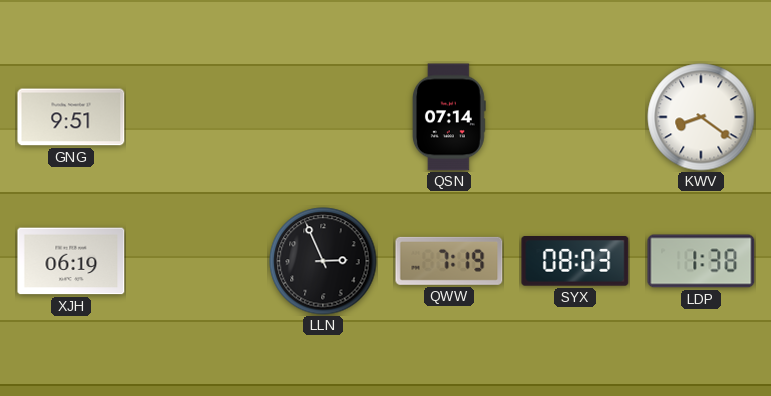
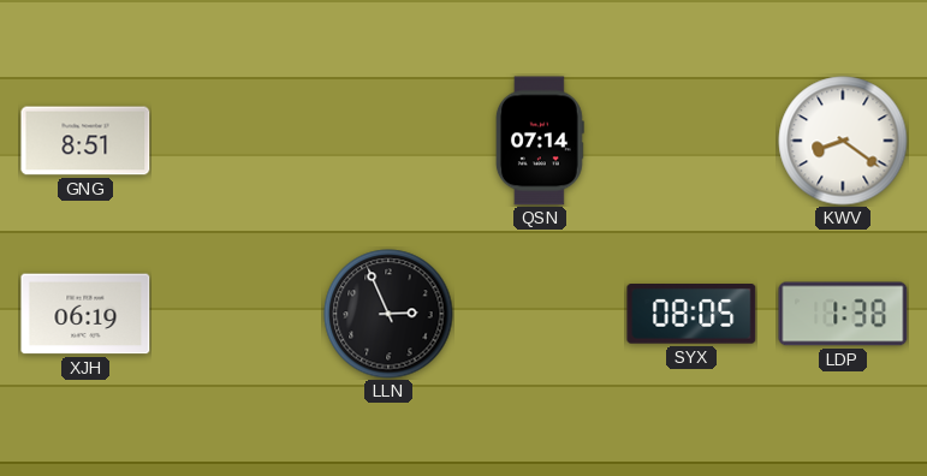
GNG: 9:51 -> 8:51
QWW: 7:19 -> none
SYX: 08:03 -> 08:05
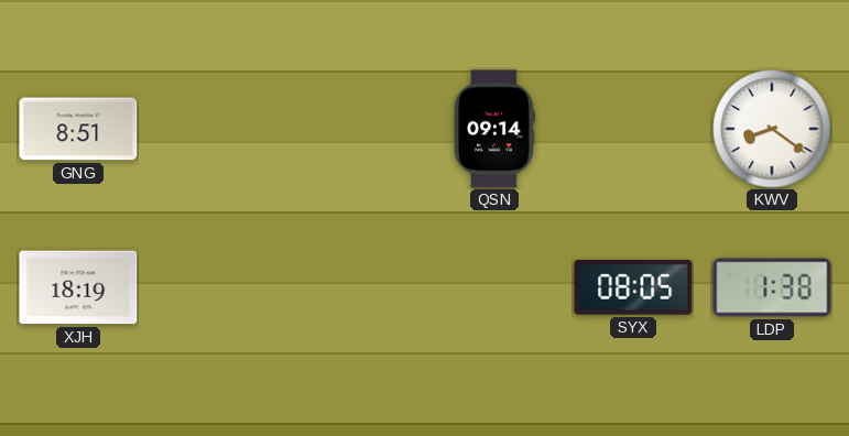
QSN: 07:14 -> 09:14
XJH: 06:19 -> 18:19
LLN: 2:56 -> none
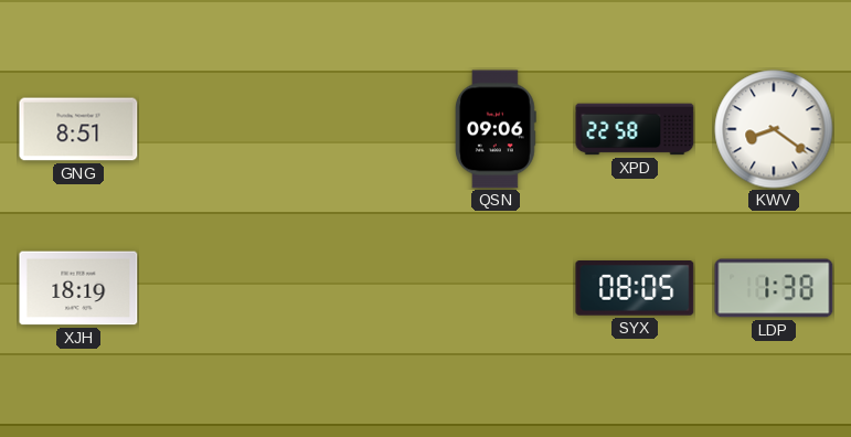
QSN: 09:14 -> 09:06
XPD: none -> 22:58
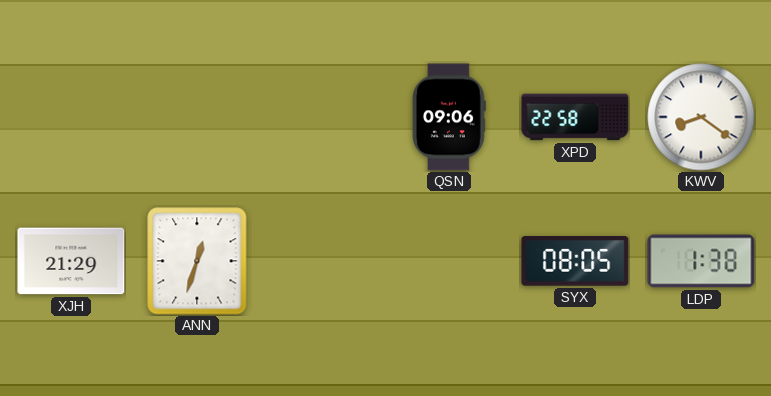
GNG: 8:51 -> none
XJH: 18:19 -> 21:29
ANN: none -> 12:33
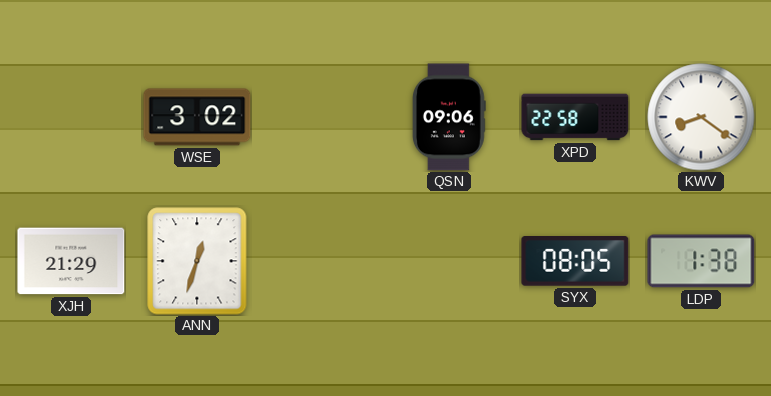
WSE: none -> 3:02
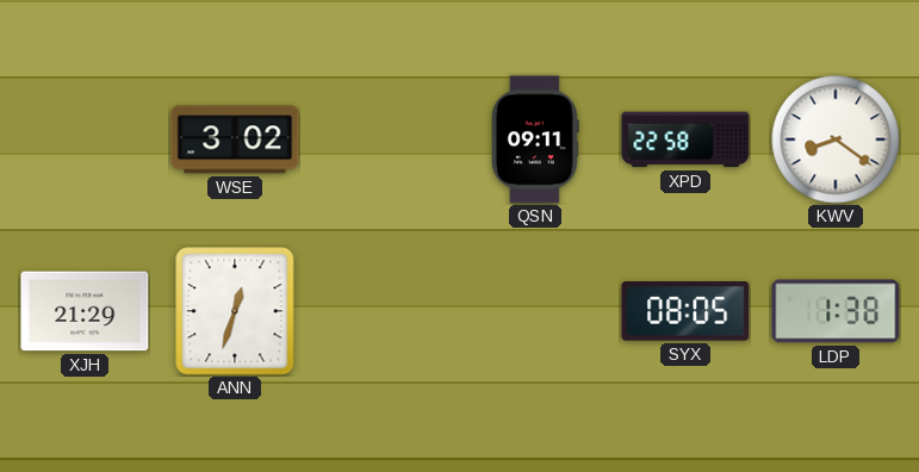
QSN: 09:06 -> 09:11
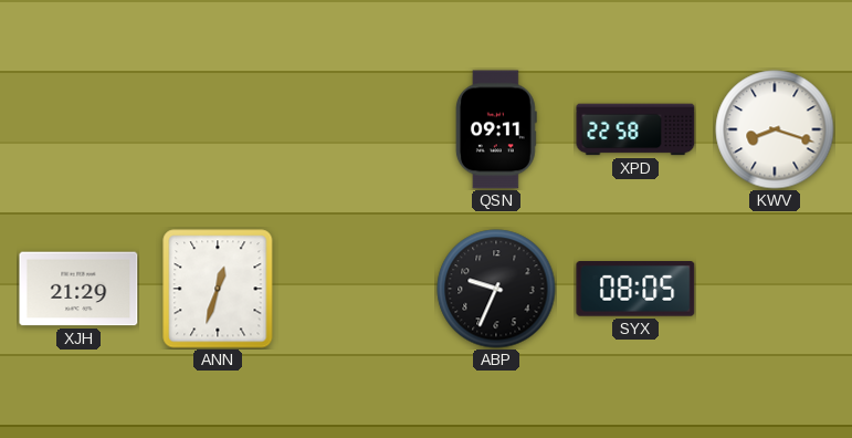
WSE: 3:02 -> none
KWV: 8:21 -> 8:18
ABP: none -> 9:34
LDP: 1:38 -> none
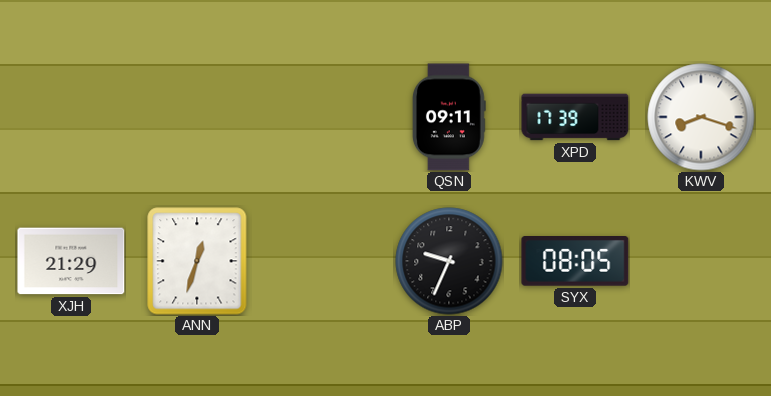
XPD: 22:58 -> 17:39
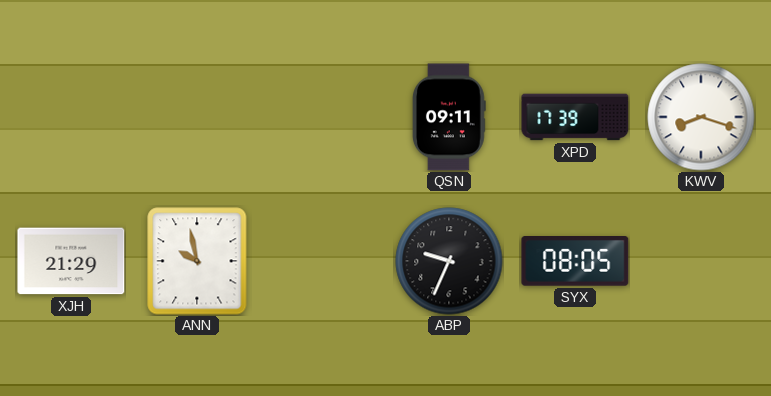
ANN: 12:33 -> 9:58
